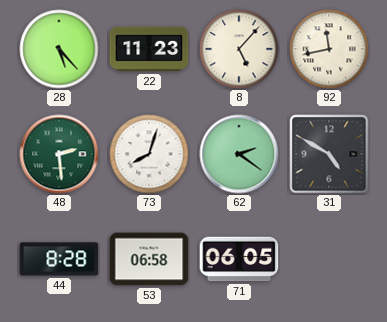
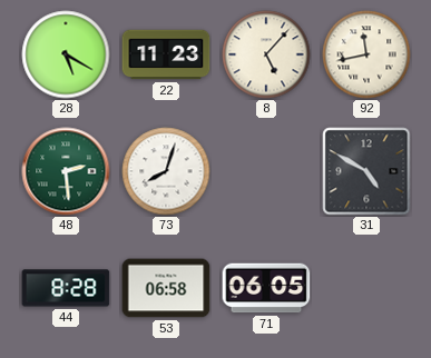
28: 5:23 -> 5:20
62: 2:21 -> none
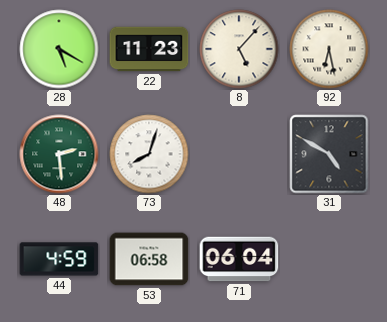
92: 11:43 -> 6:28
44: 8:28 -> 4:59
71: 06:05 -> 06:04
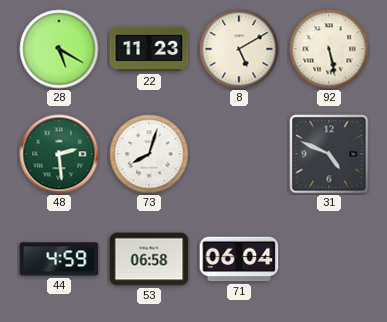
8: 5:07 -> 5:10
92: 6:28 -> 5:28
31: 4:50 -> 4:49
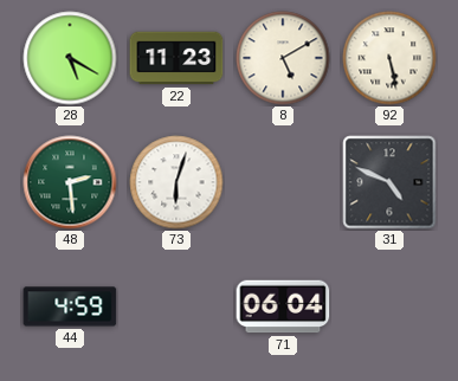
73: 8:03 -> 6:03
53: 06:58 -> none
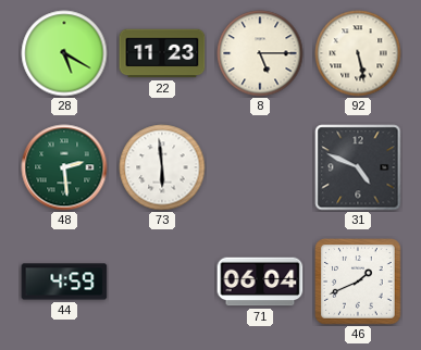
8: 5:10 -> 5:15
73: 6:03 -> 5:59
46: none -> 1:41
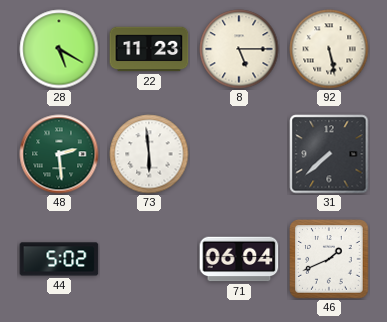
31: 4:49 -> 7:38
44: 4:59 -> 5:02
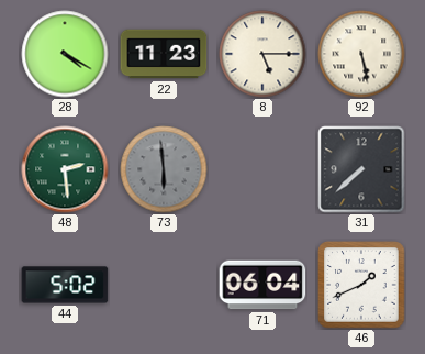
28: 5:20 -> 4:20
73 dial: white -> grey
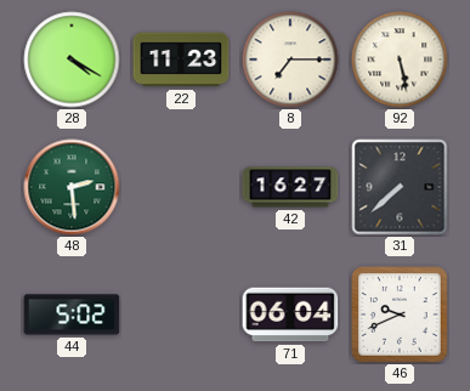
8: 5:15 -> 7:15
73: 5:59 -> none
42: none -> 16:27
46: 1:41 -> 9:41
